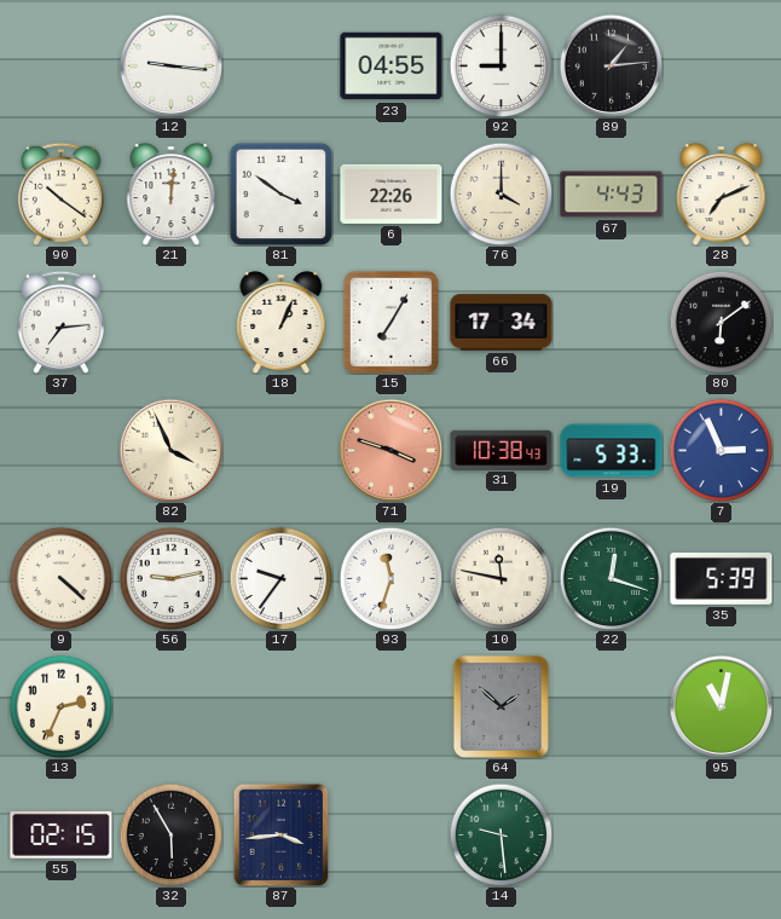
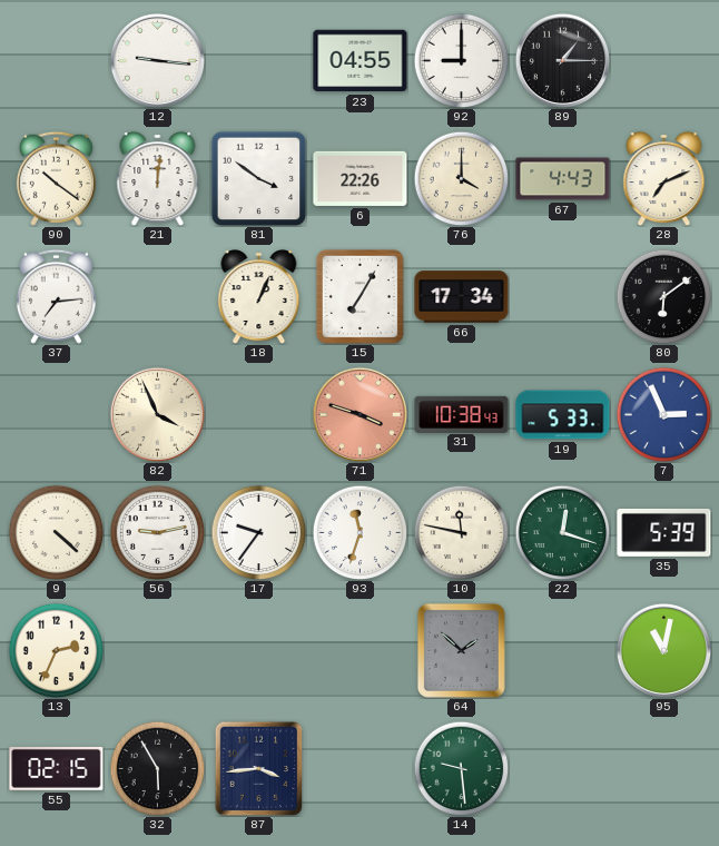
89: 1:14 -> 1:15
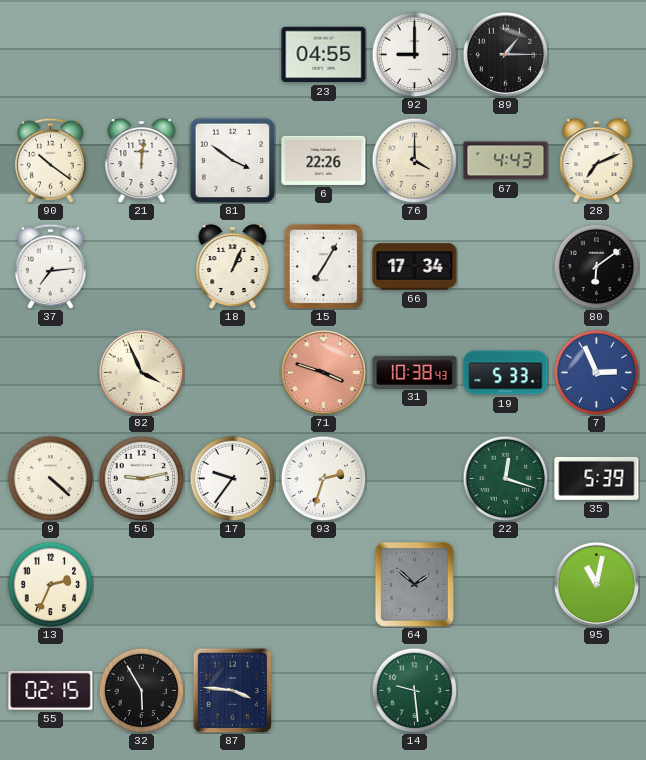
12: 9:16 -> none
93: 11:33 -> 2:33
10: 11:47 -> none
87: 3:44 -> 3:46
